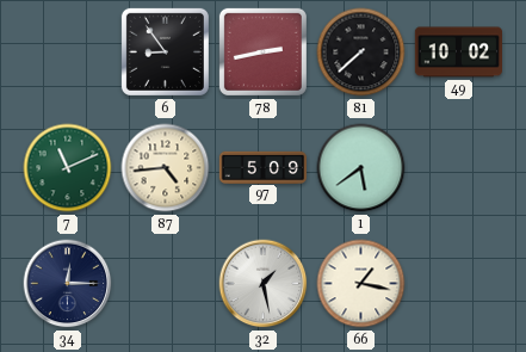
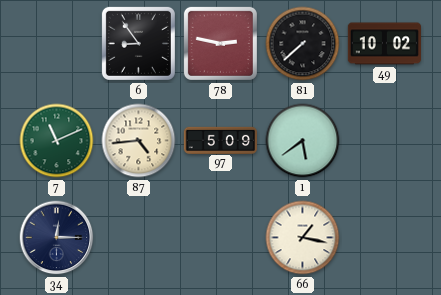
78: 2:43 -> 2:47
32: 1:28 -> none
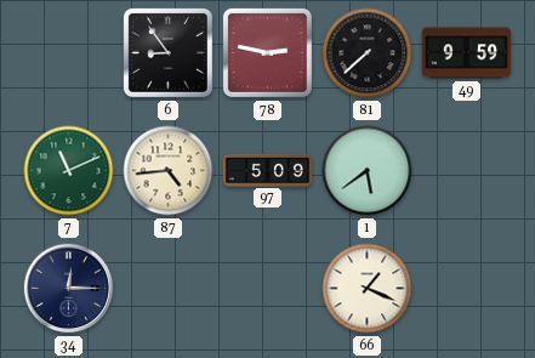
49: 10:02 -> 9:59
66: 1:17 -> 1:19
